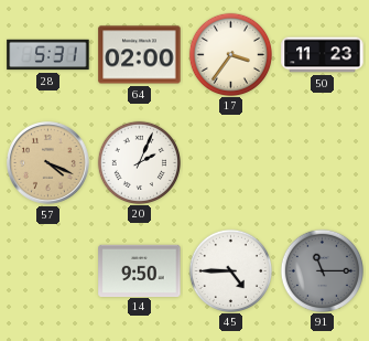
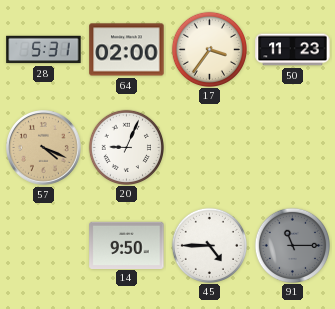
20: 2:04 -> 9:04
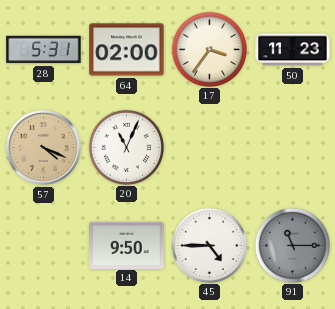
20: 9:04 -> 11:04
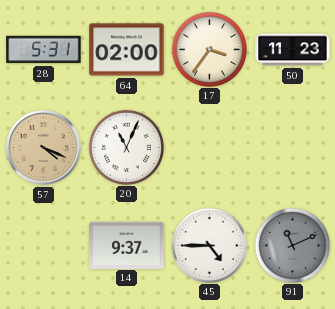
14: 9:50 -> 9:37
91: 11:15 -> 11:11
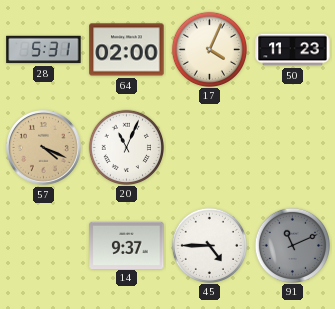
17: 3:36 -> 4:04
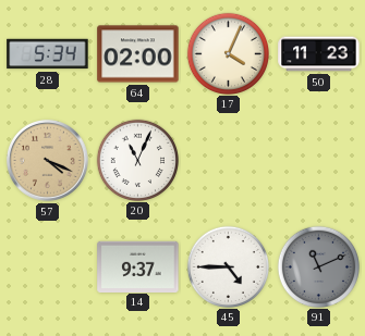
28: 5:31 -> 5:34
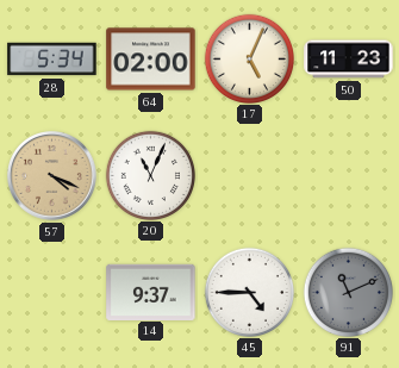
17: 4:04 -> 5:04
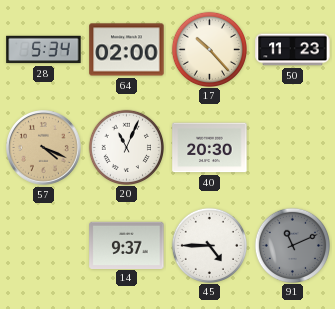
17: 5:04 -> 10:23
40: none -> 20:30
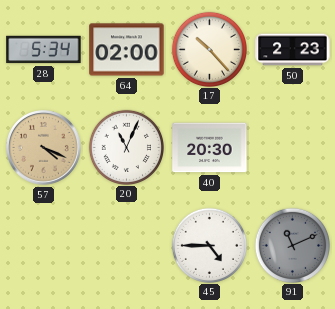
50: 11:23 -> 2:23
14: 9:37 -> none
